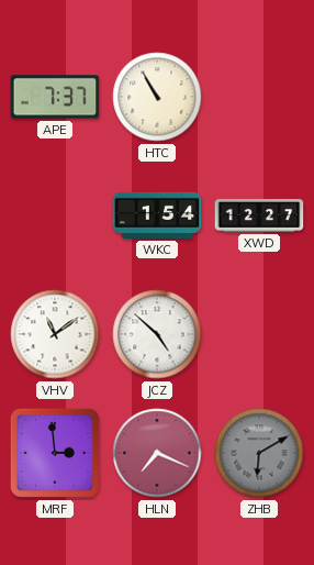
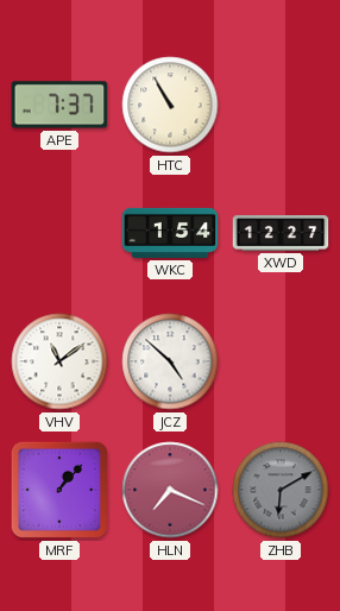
MRF: 2:59 -> 1:07
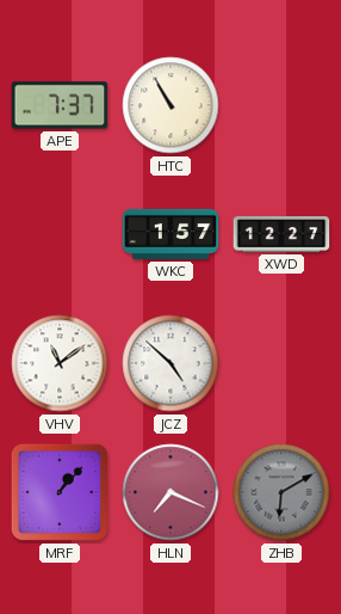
WKC: 1:54 -> 1:57
